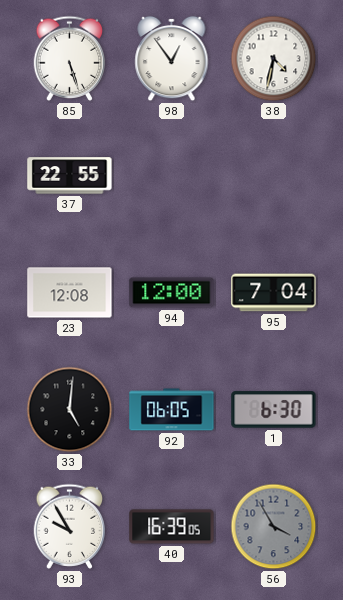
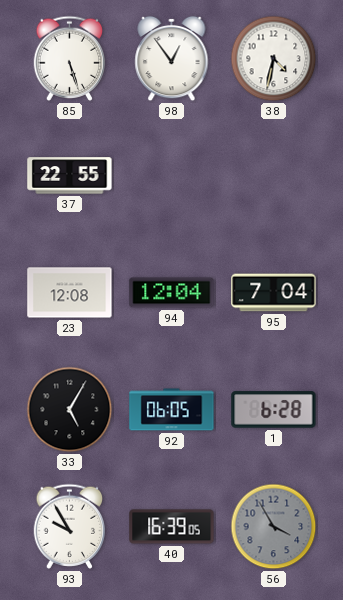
94: 12:00 -> 12:04
33: 5:01 -> 5:05
1: 6:30 -> 6:28
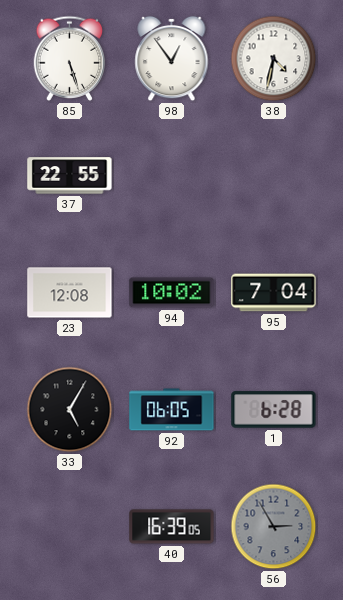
94: 12:04 -> 10:02
93: 9:55 -> none
56: 3:55 -> 2:55
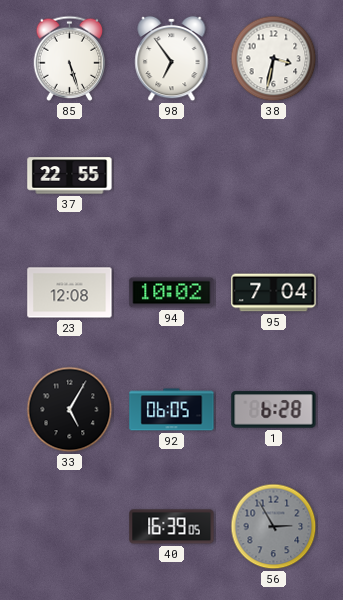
98: 12:54 -> 6:54
38: 4:32 -> 3:32
